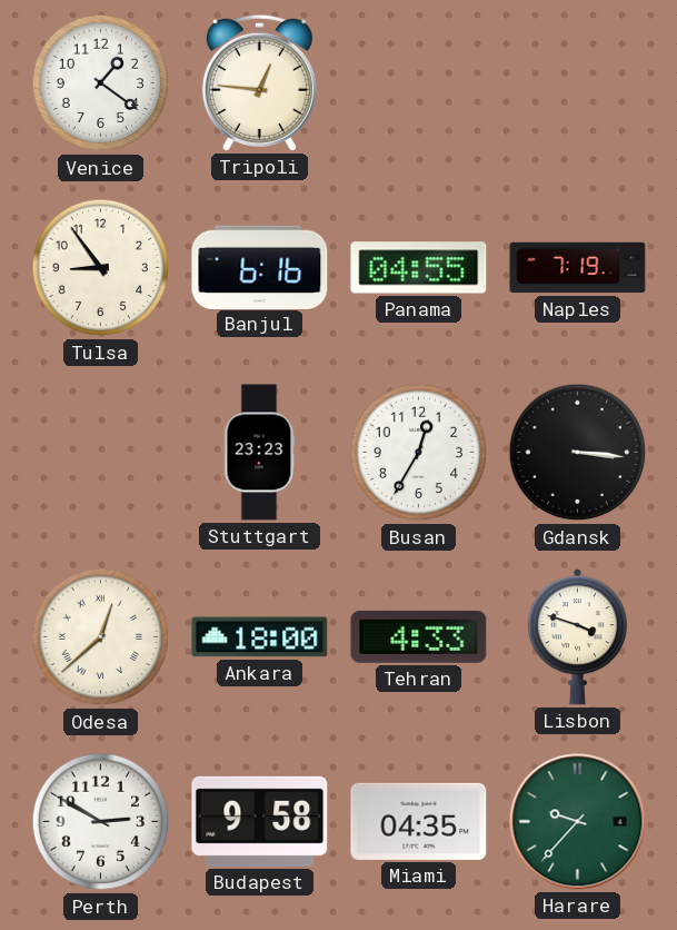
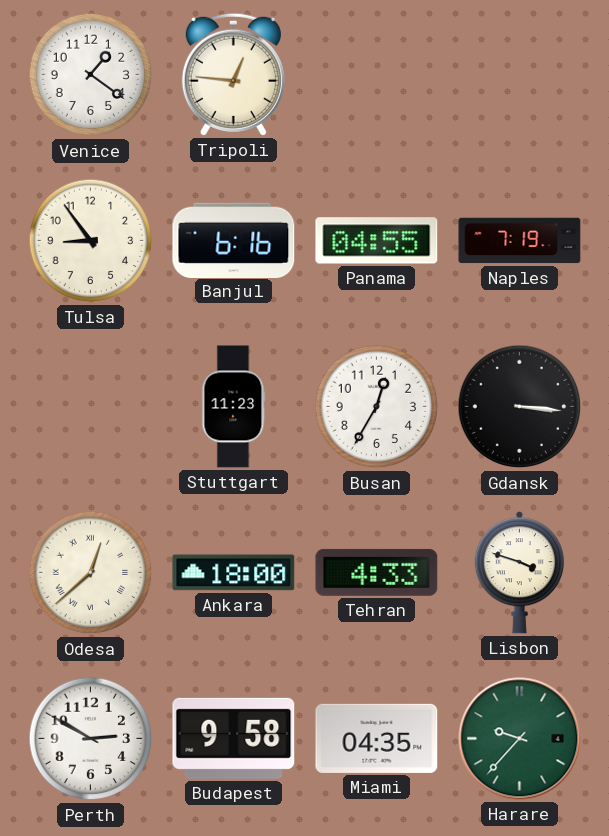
Stuttgart: 23:23 -> 11:23
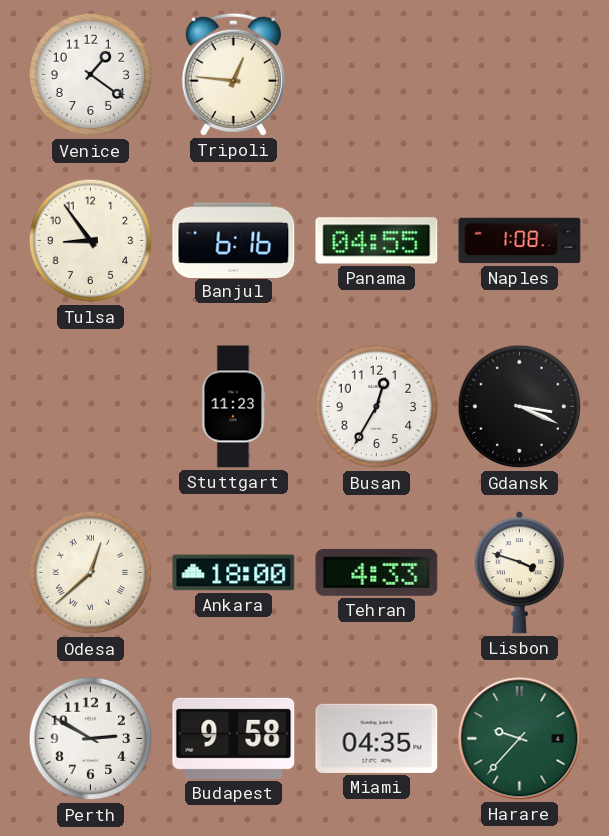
Naples: 7:19 -> 1:08
Gdansk: 3:16 -> 3:19
